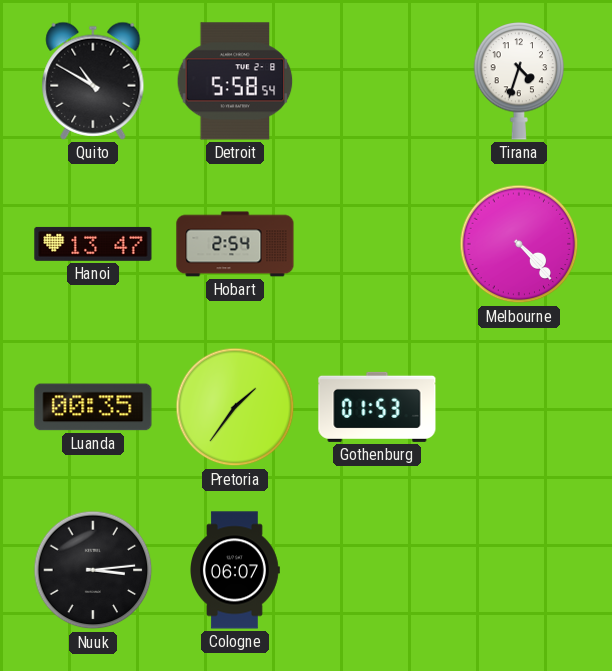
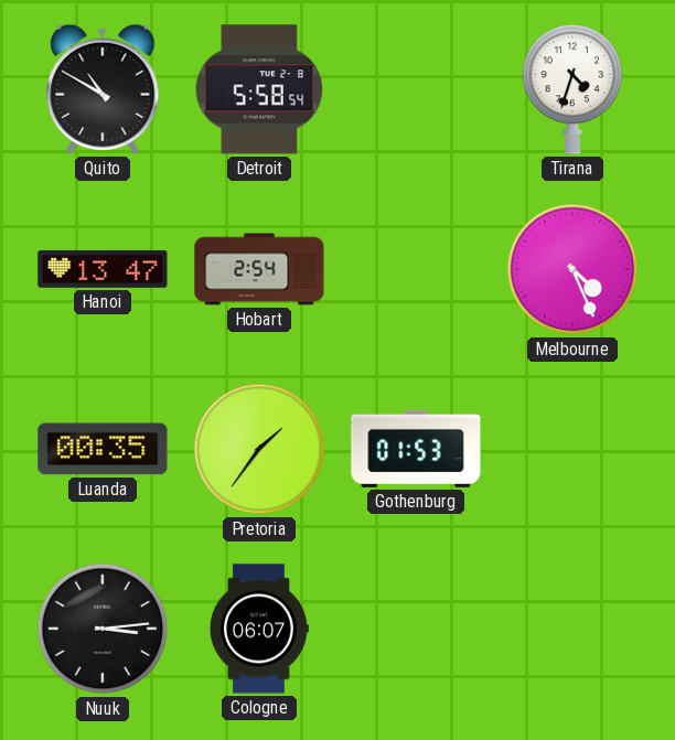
Melbourne: 4:23 -> 4:26
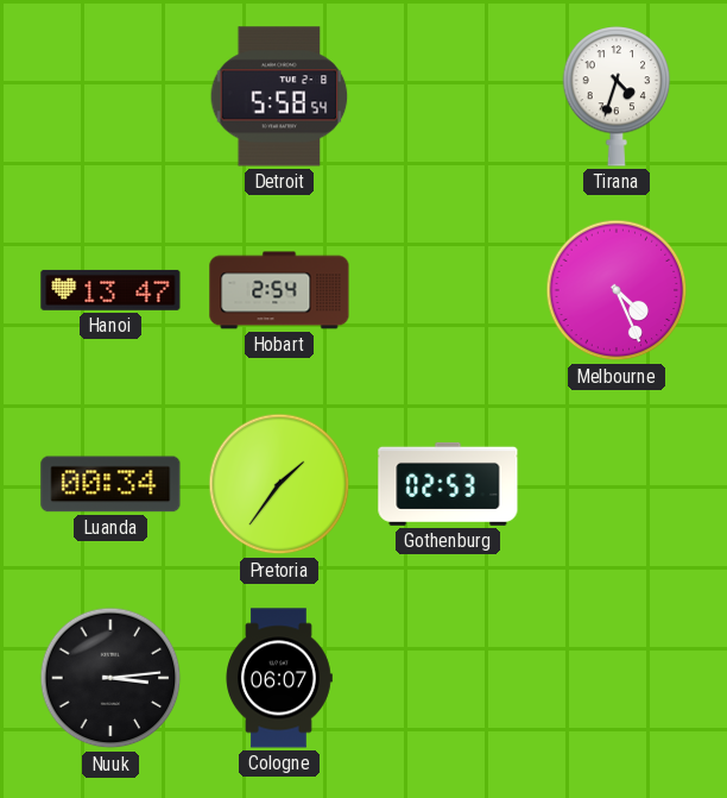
Quito: 10:50 -> none
Luanda: 00:35 -> 00:34
Gothenburg: 01:53 -> 02:53
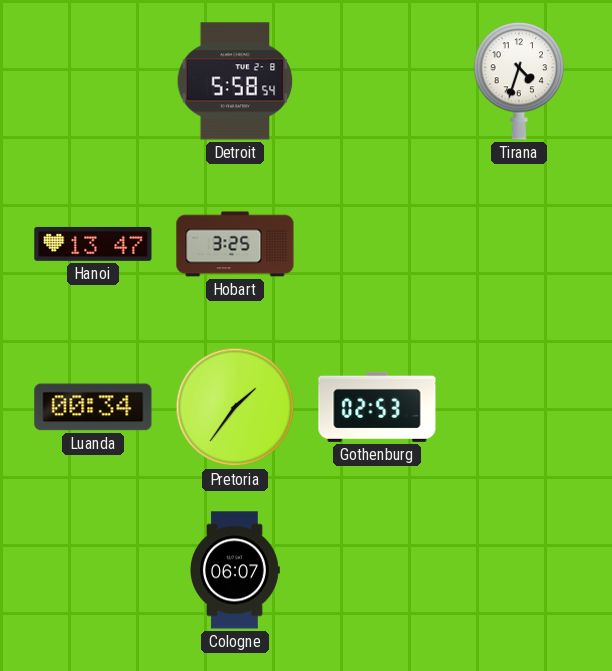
Hobart: 2:54 -> 3:25
Melbourne: 4:26 -> none
Nuuk: 3:14 -> none
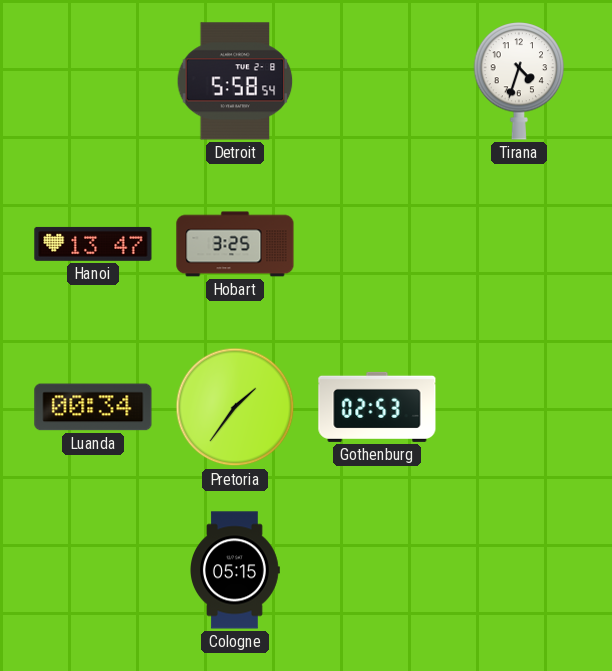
Cologne: 06:07 -> 05:15
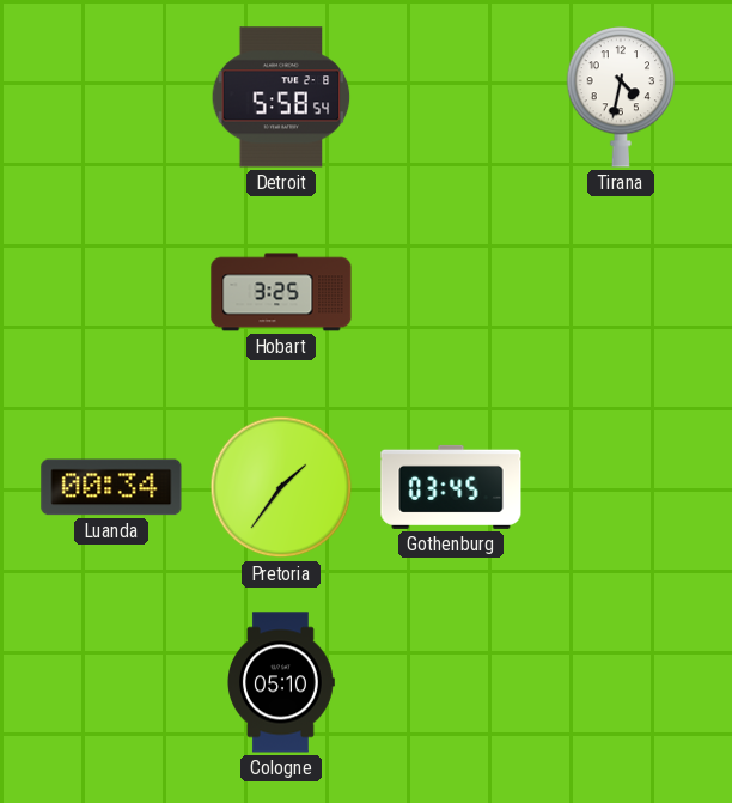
Tirana: 4:33 -> 4:32
Hanoi: 13:47 -> none
Gothenburg: 02:53 -> 03:45
Cologne: 05:15 -> 05:10
